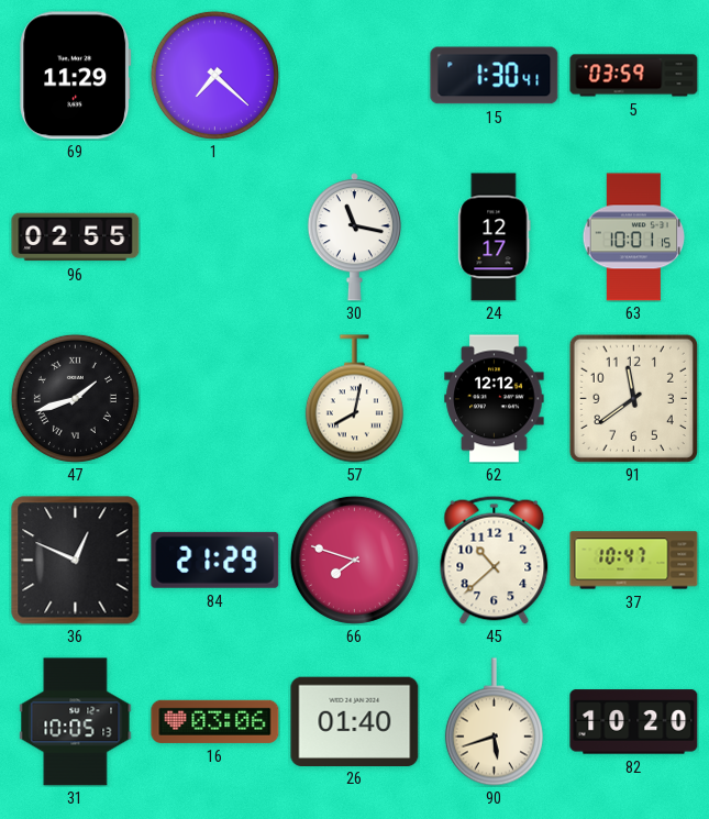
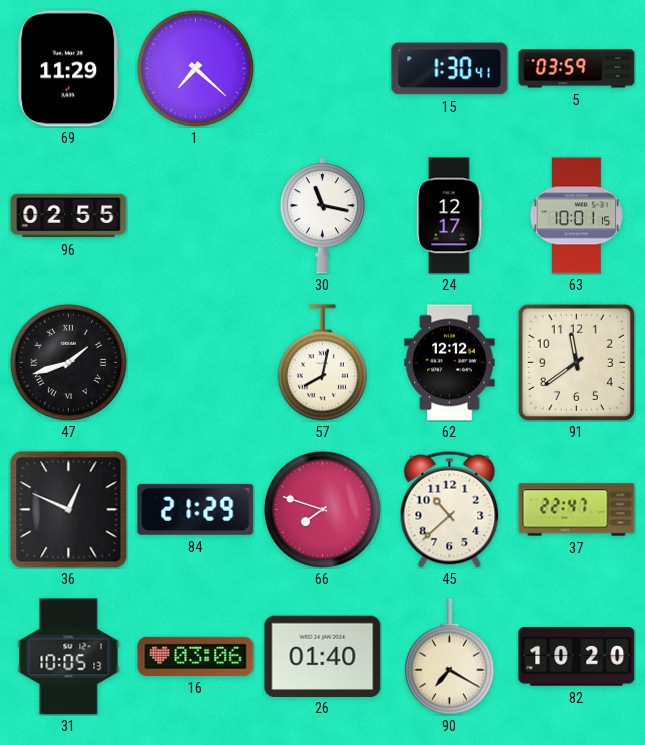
37: 10:47 -> 22:47
90: 5:42 -> 7:20
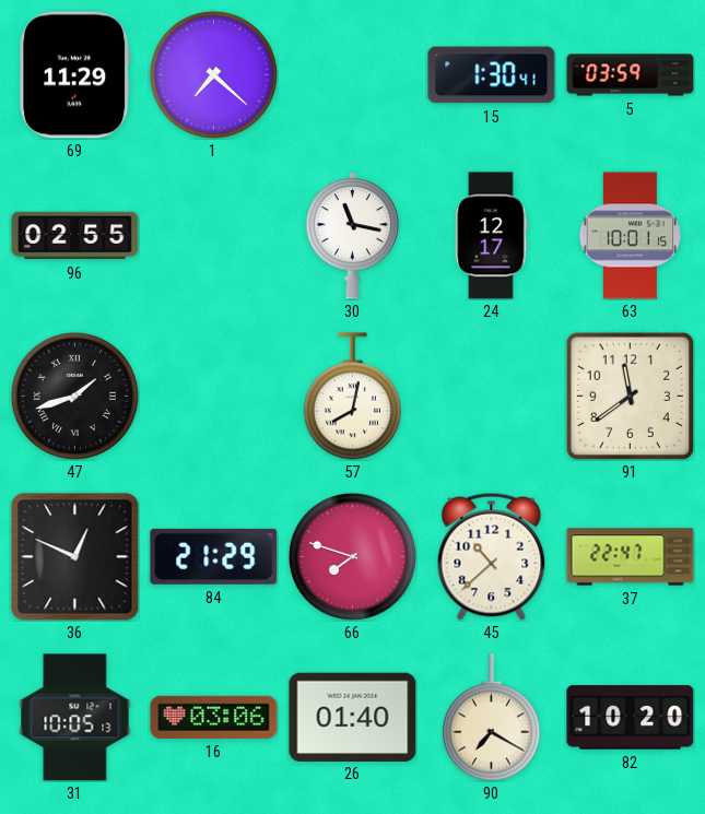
62: 12:12 -> none
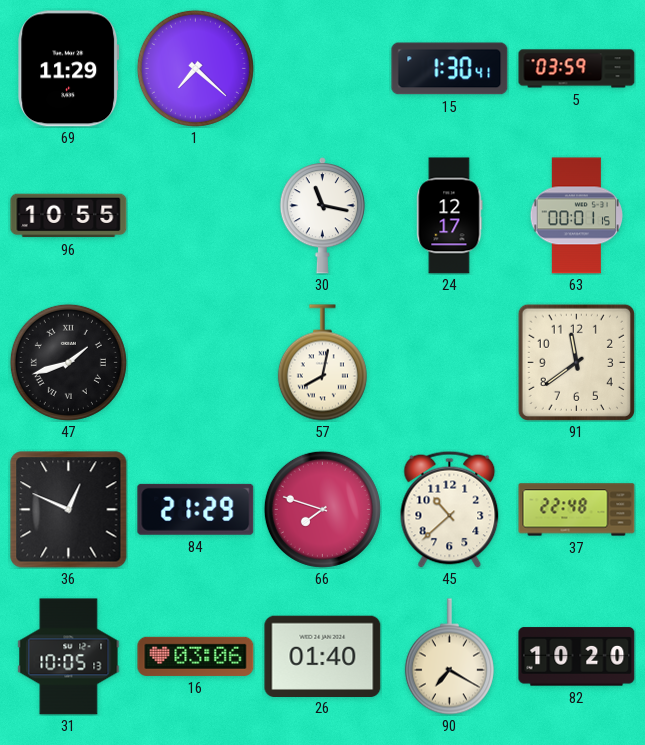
96: 02:55 -> 10:55
63: 10:01 -> 00:01
37: 22:47 -> 22:48
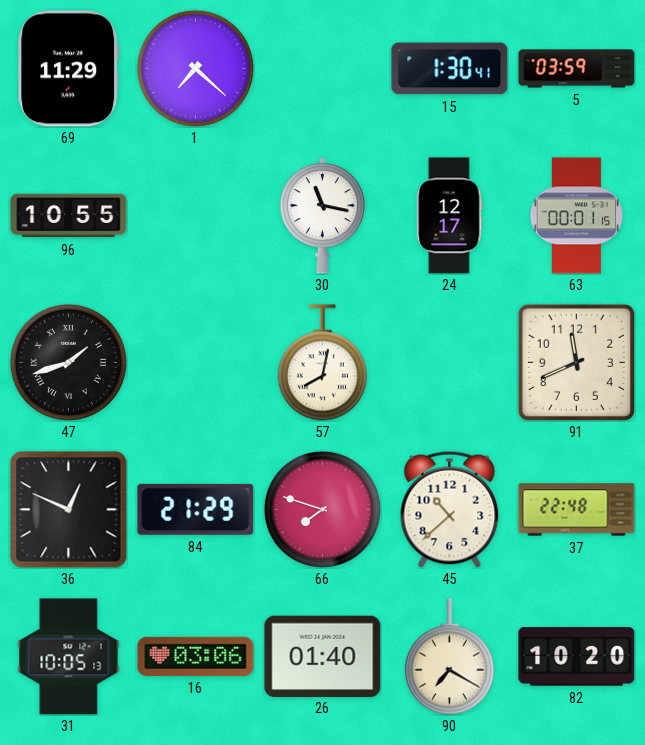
91: 11:39 -> 11:41
